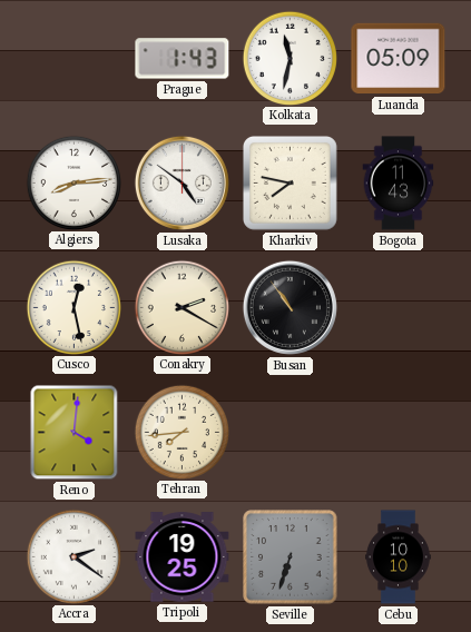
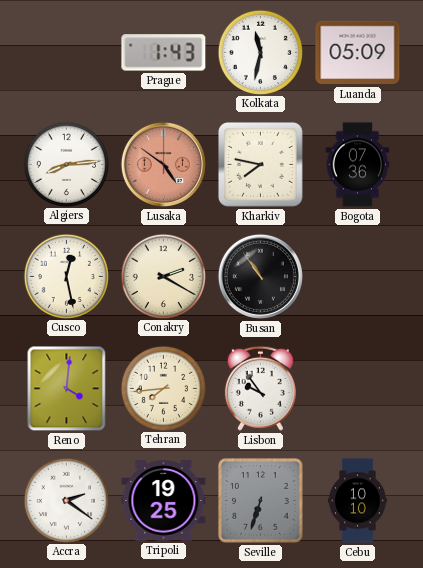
Lusaka dial: white -> salmon
Bogota: 11:43 -> 07:36
Lisbon: none -> 9:54
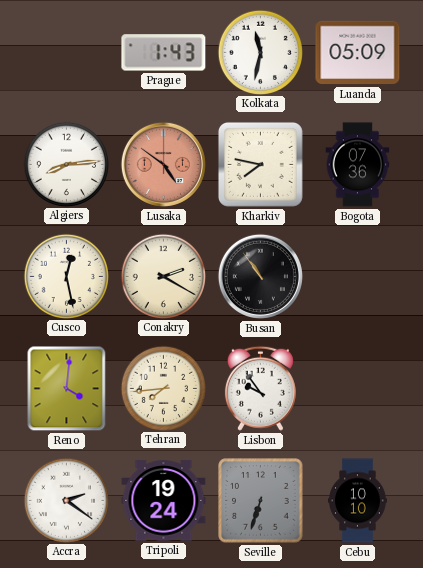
Tripoli: 19:25 -> 19:24
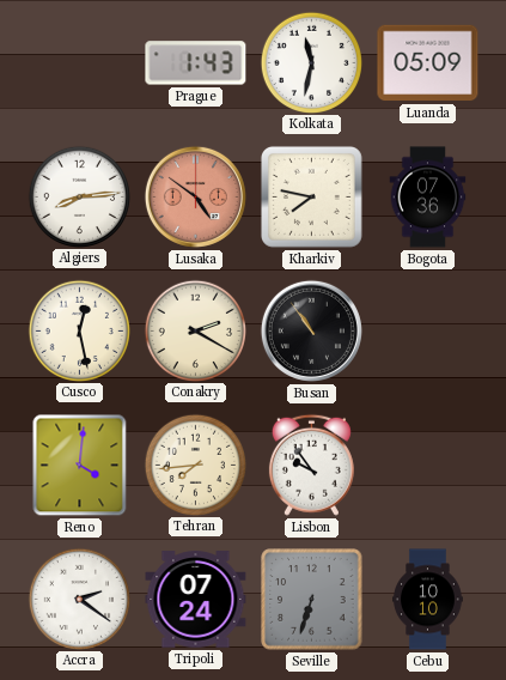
Tripoli: 19:24 -> 07:24
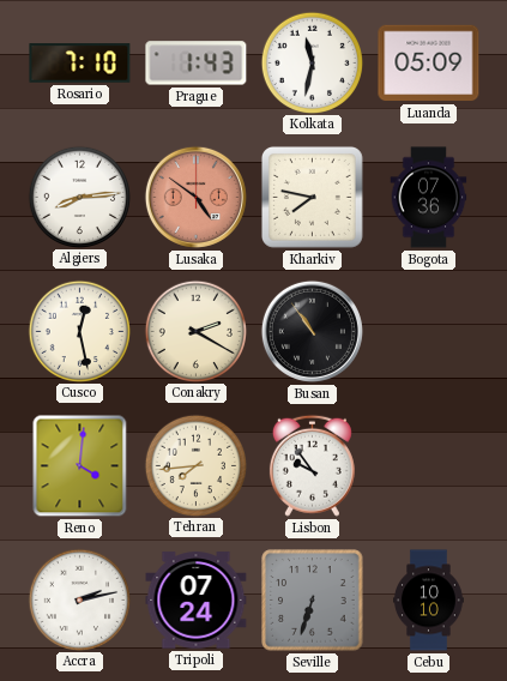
Rosario: none -> 7:10
Accra: 2:21 -> 2:13
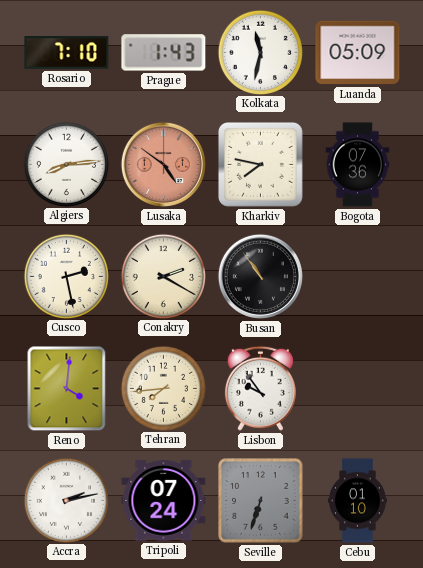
Cusco: 12:28 -> 2:28
Cebu: 10:10 -> 01:10
